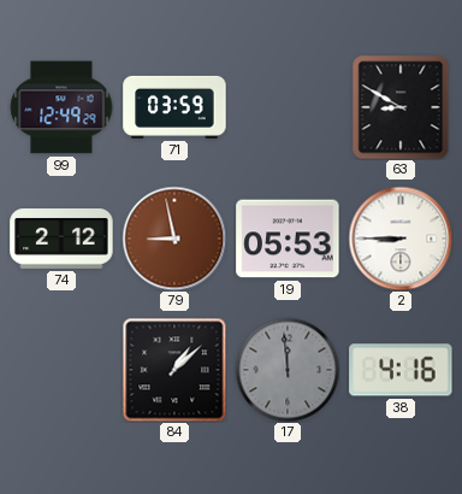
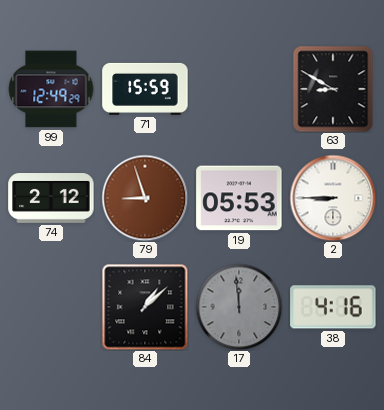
71: 03:59 -> 15:59
79: 8:58 -> 8:57
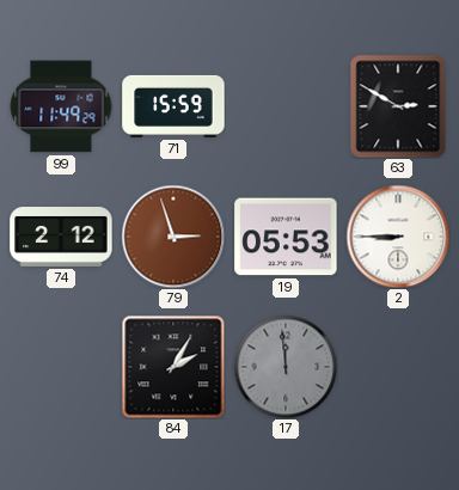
99: 12:49 -> 11:49
63: 8:50 -> 2:50
79: 8:57 -> 2:57
84: 1:08 -> 2:05
38: 4:16 -> none
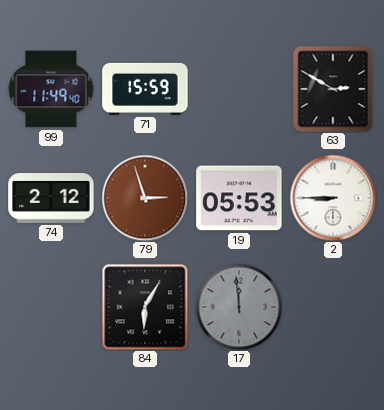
99: 11:49:29 -> 11:49:40
84: 2:05 -> 6:05
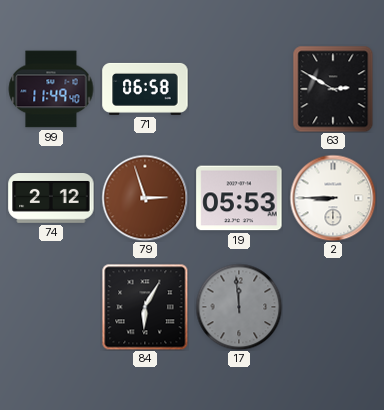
71: 15:59 -> 06:58
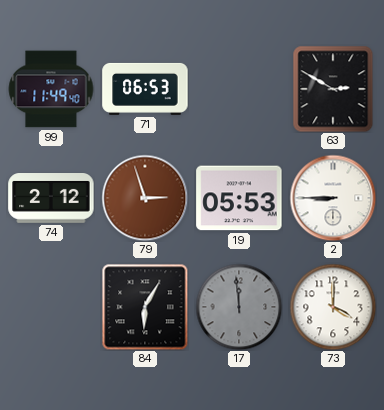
71: 06:58 -> 06:53
73: none -> 4:00
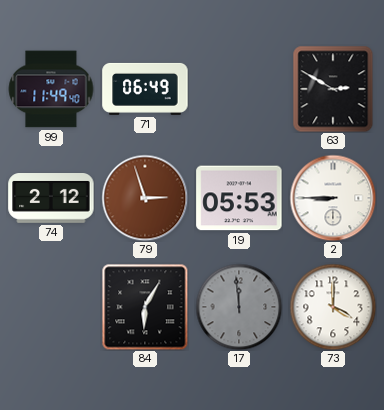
71: 06:53 -> 06:49
